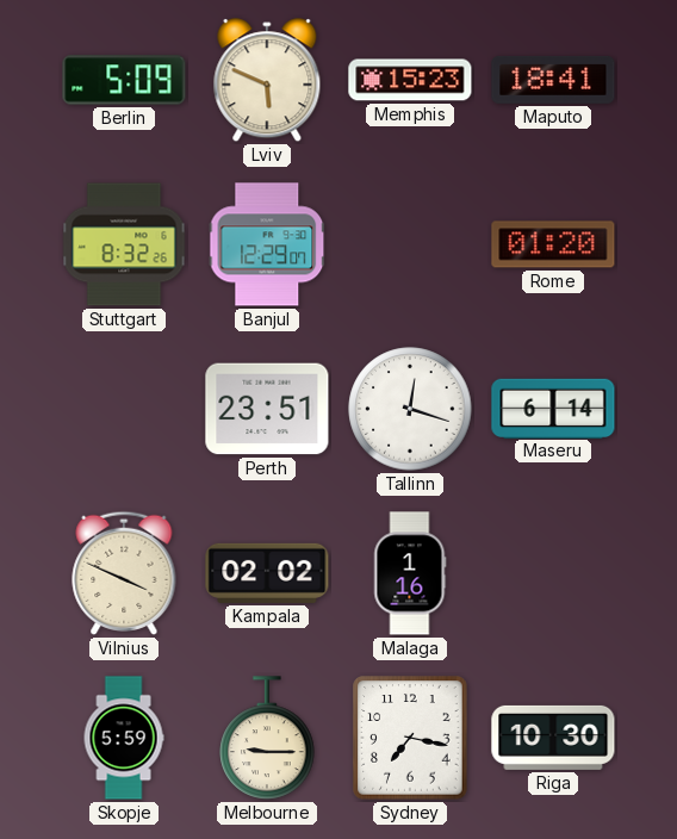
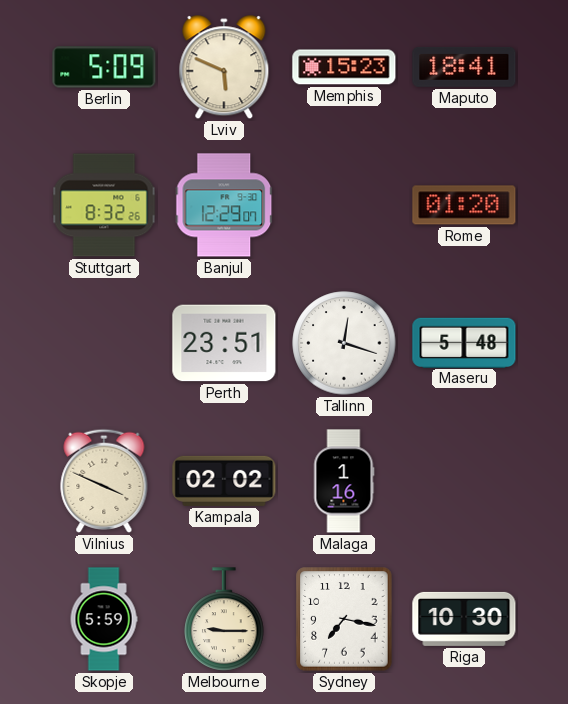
Maseru: 6:14 -> 5:48
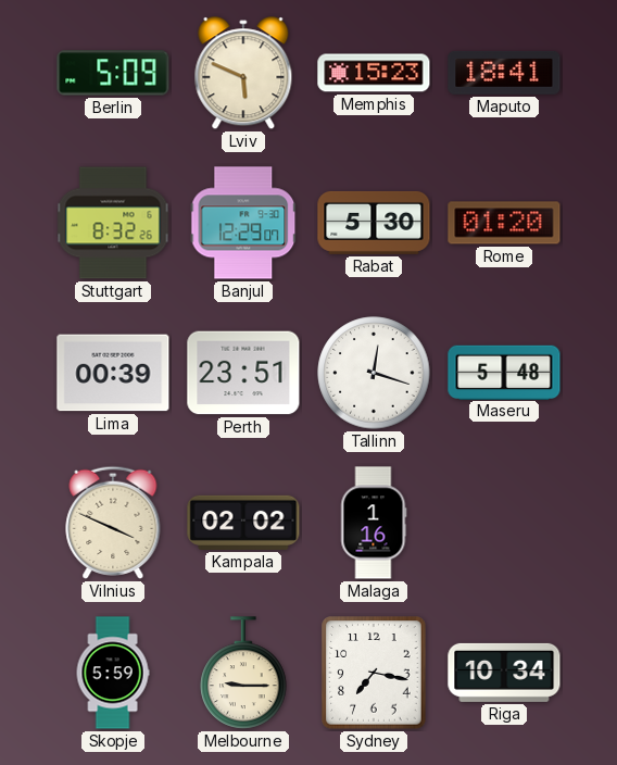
Rabat: none -> 5:30
Lima: none -> 00:39
Riga: 10:30 -> 10:34
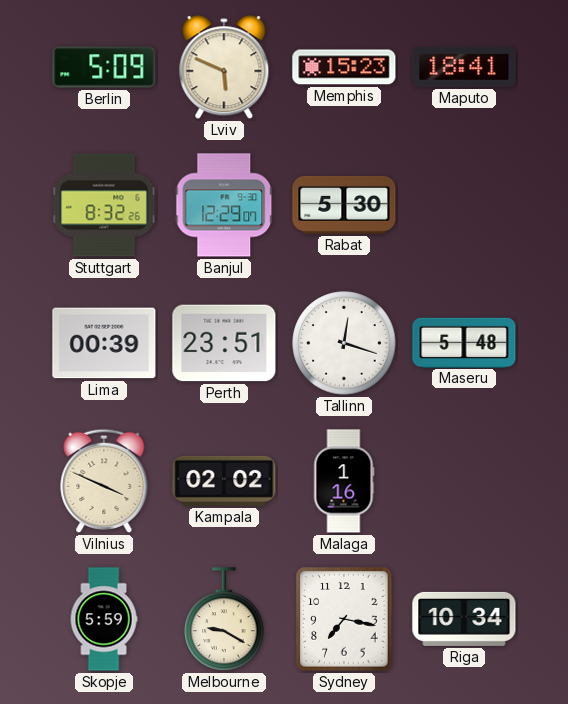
Rome: 01:20 -> none
Melbourne: 9:15 -> 9:20
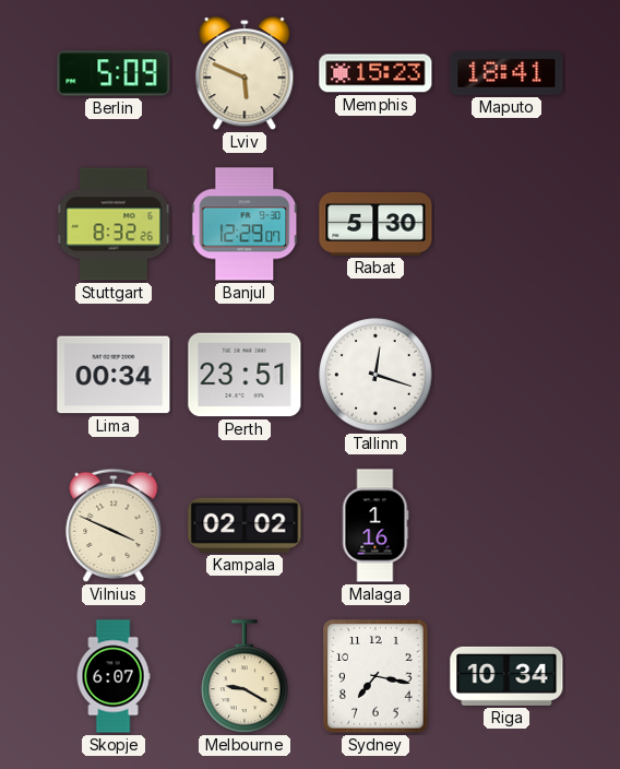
Lima: 00:39 -> 00:34
Maseru: 5:48 -> none
Skopje: 5:59 -> 6:07
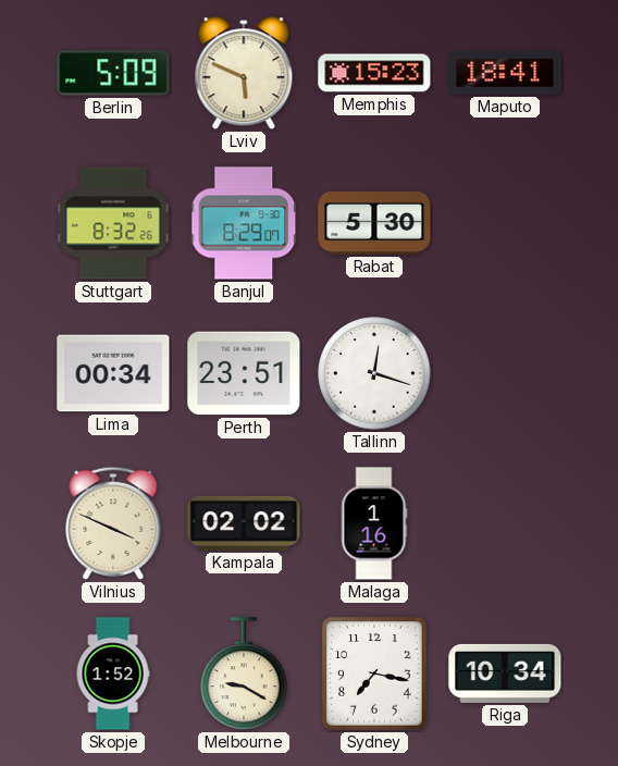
Banjul: 12:29 -> 8:29
Skopje: 6:07 -> 1:52
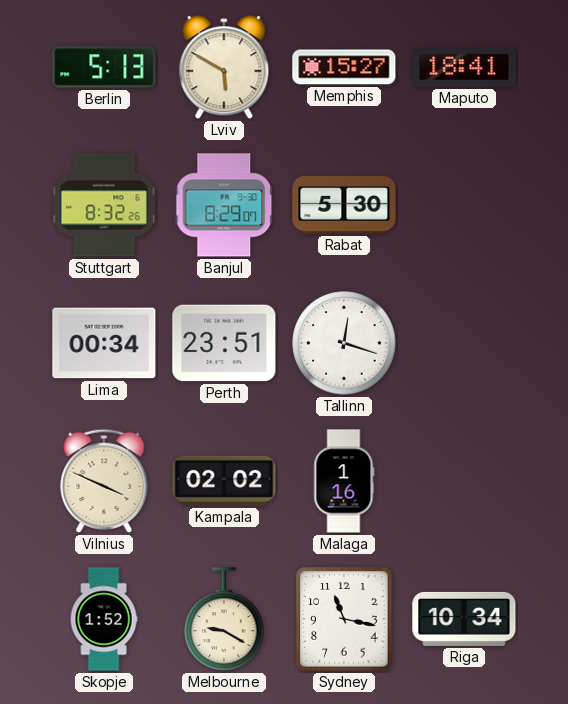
Berlin: 5:09 -> 5:13
Lviv: 5:49 -> 5:50
Memphis: 15:23 -> 15:27
Sydney: 7:17 -> 11:17
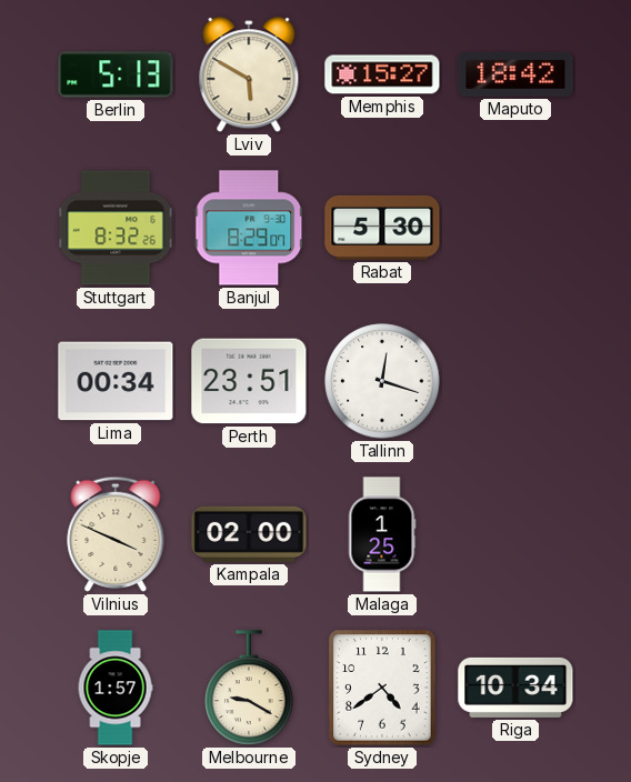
Maputo: 18:41 -> 18:42
Kampala: 02:02 -> 02:00
Malaga: 1:16 -> 1:25
Skopje: 1:52 -> 1:57
Sydney: 11:17 -> 4:39
